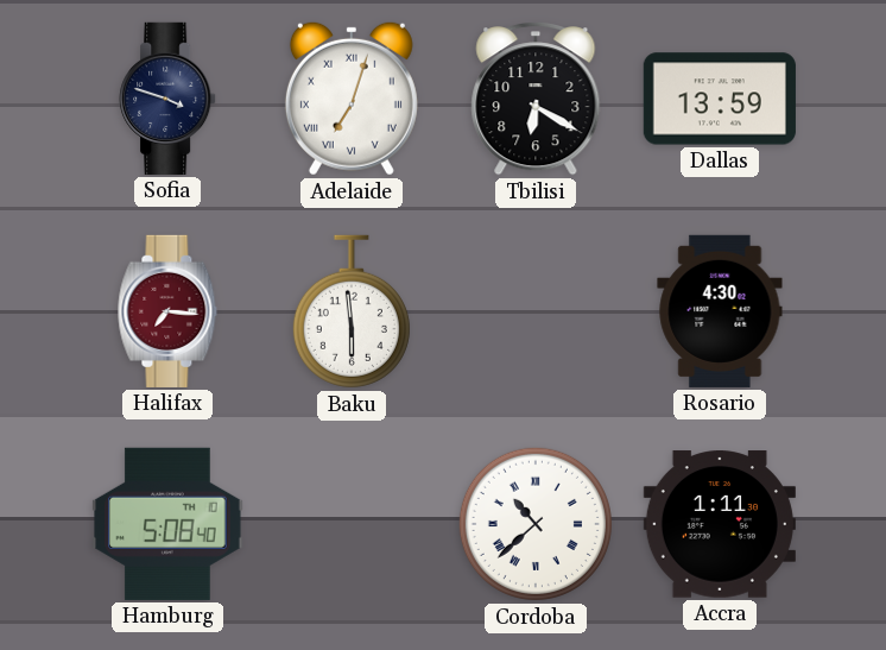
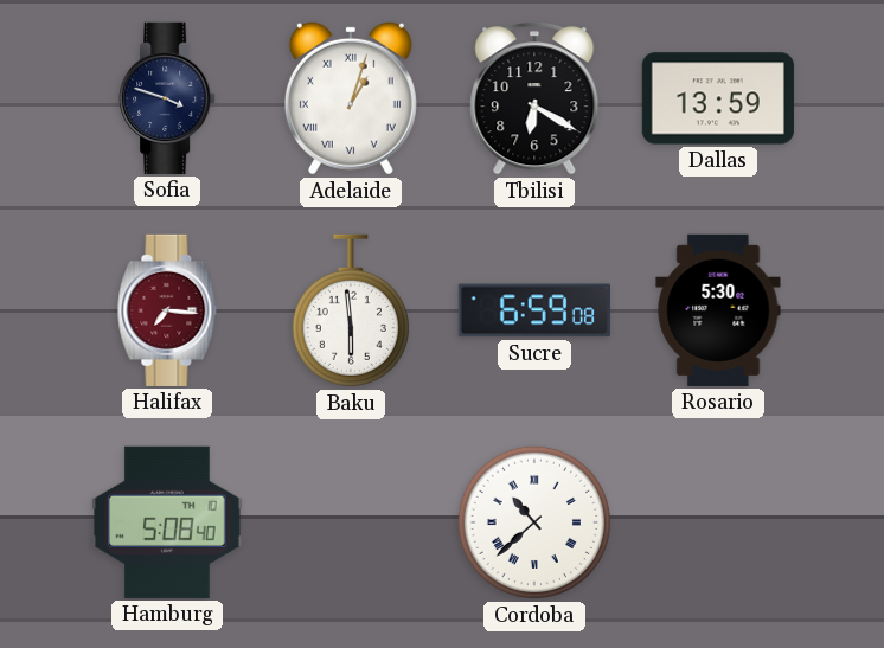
Adelaide: 7:03 -> 1:03
Sucre: none -> 6:59
Rosario: 4:30 -> 5:30
Accra: 1:11 -> none
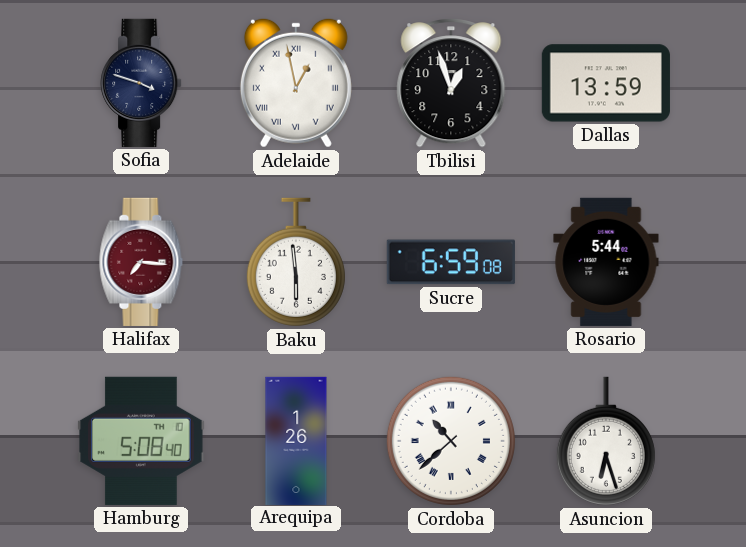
Adelaide: 1:03 -> 12:58
Tbilisi: 6:20 -> 12:57
Rosario: 5:30 -> 5:44
Arequipa: none -> 1:26
Asuncion: none -> 6:27
